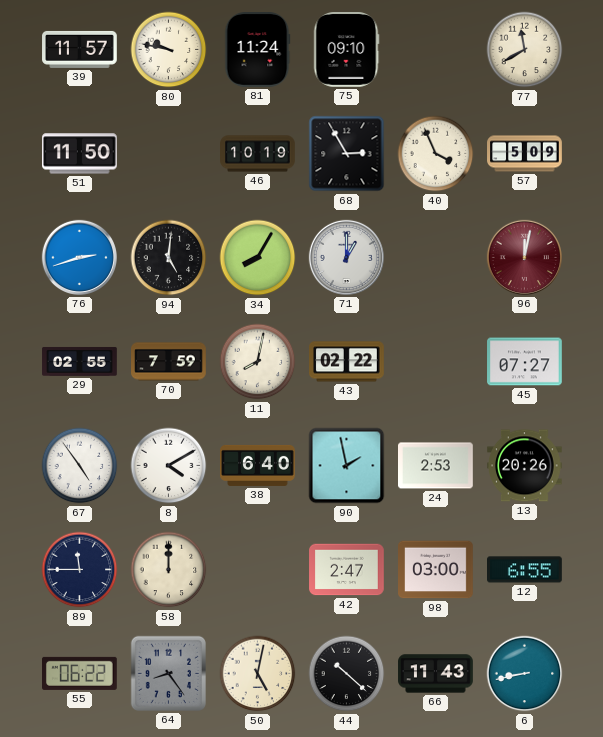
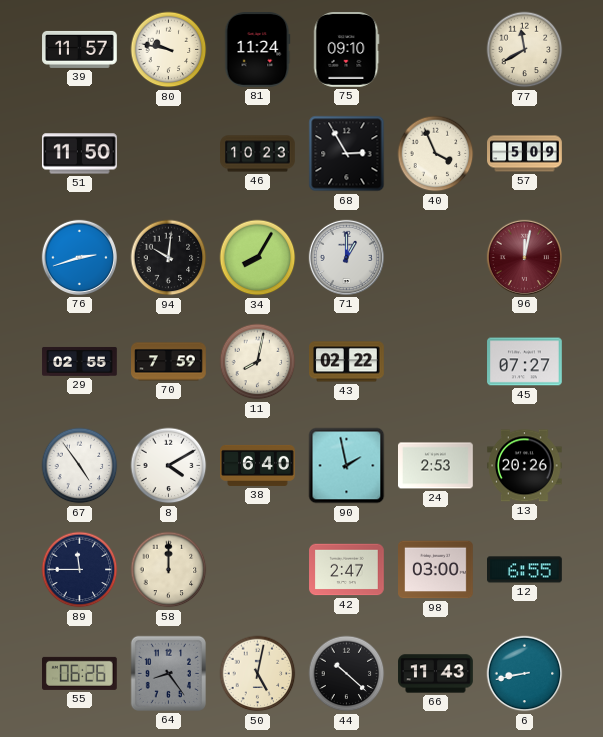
46: 10:19 -> 10:23
94: 5:01 -> 10:01
55: 06:22 -> 06:26
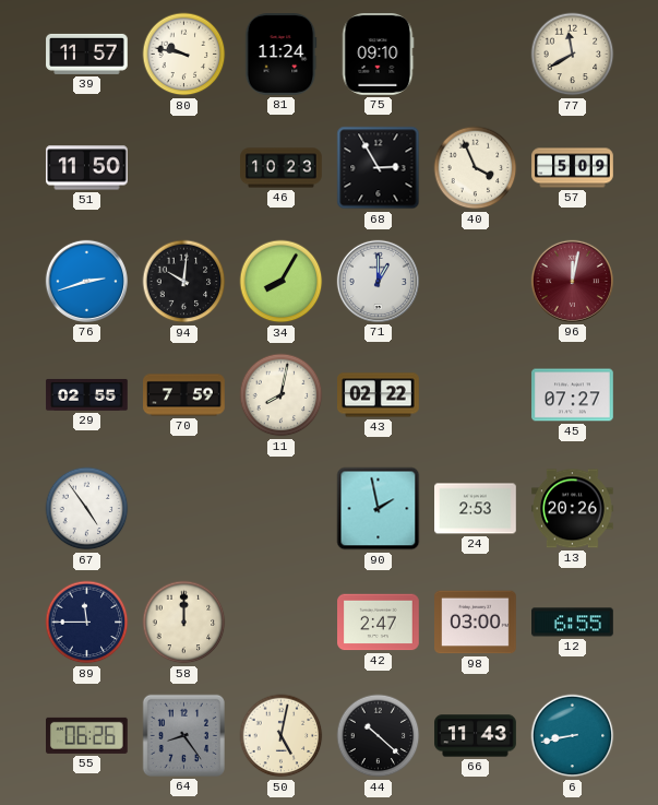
8: 4:10 -> none
38: 6:40 -> none
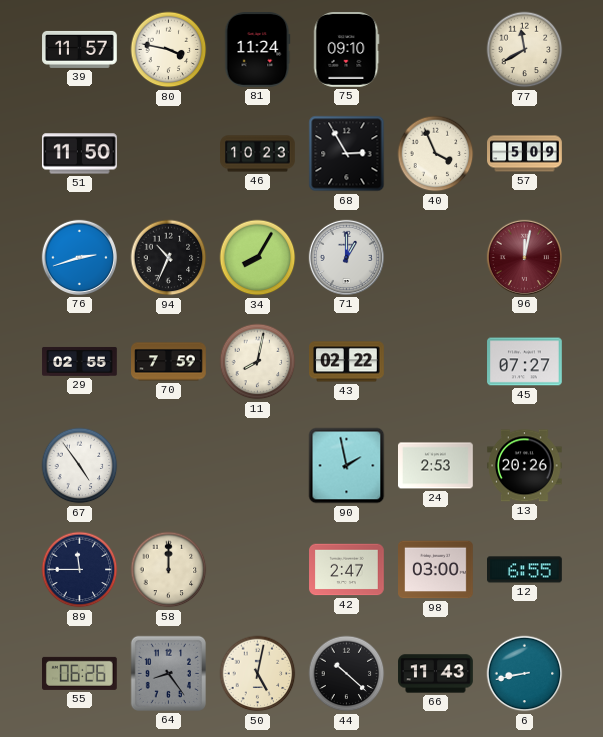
80: 9:47 -> 3:47
94: 10:01 -> 10:34
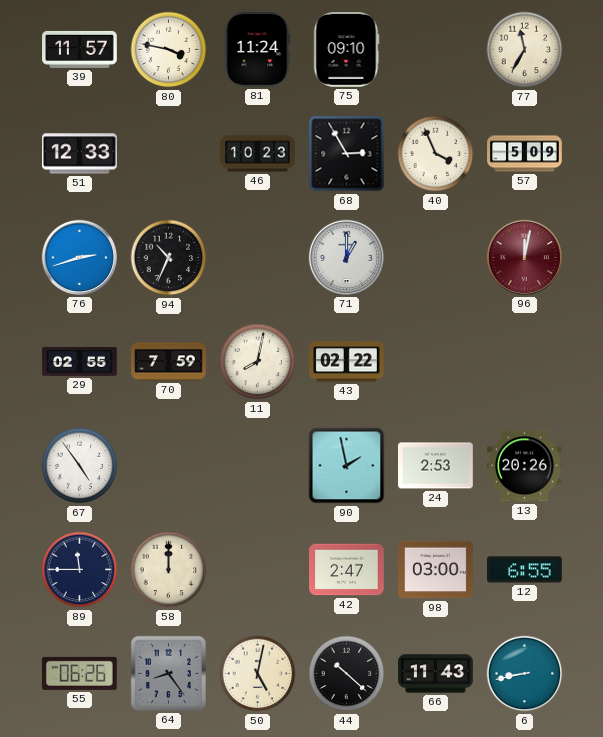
77: 11:40 -> 11:35
51: 11:50 -> 12:33
34: 8:05 -> none
45: 07:27 -> none
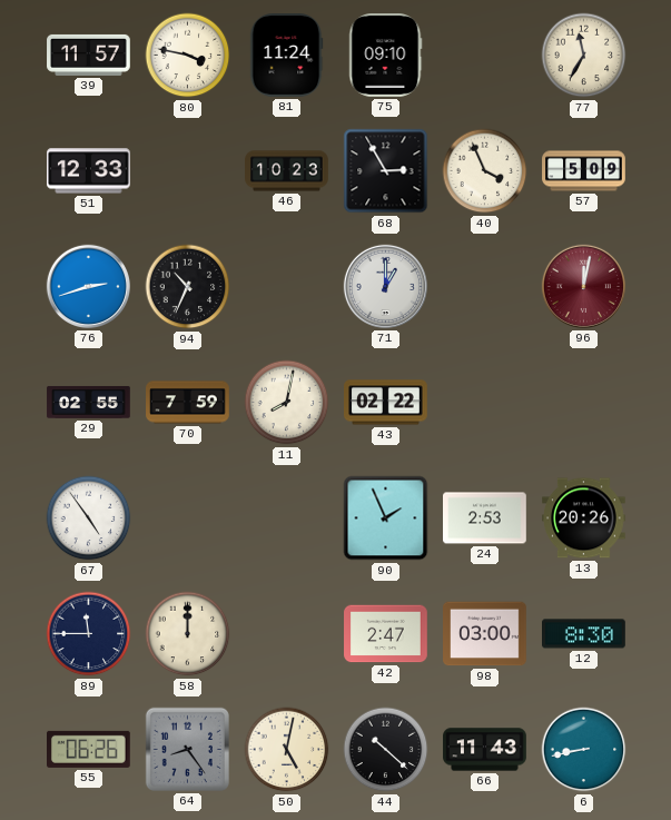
90: 1:58 -> 1:56
12: 6:55 -> 8:30
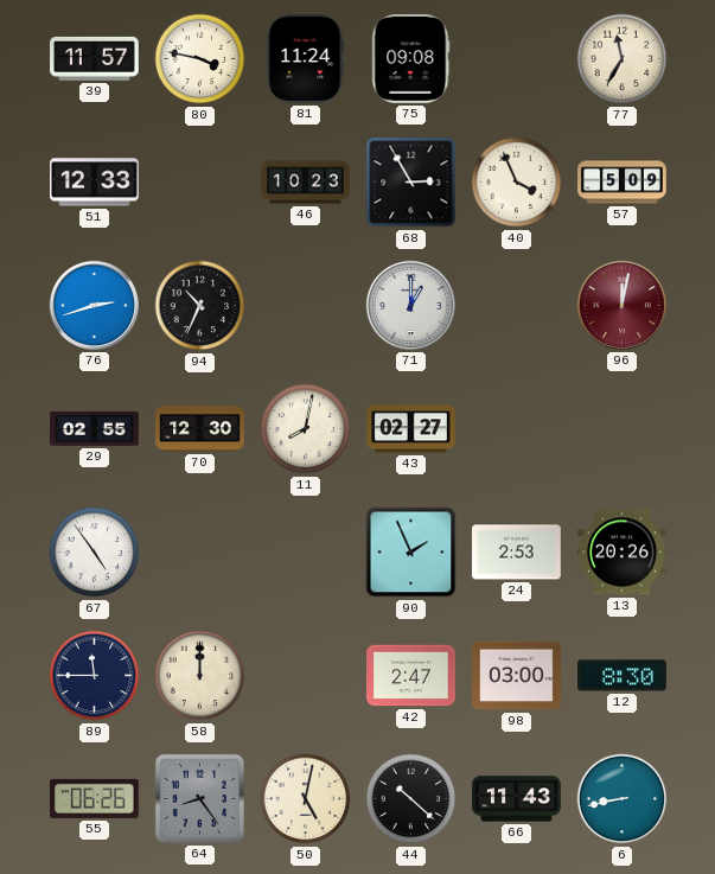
75: 09:10 -> 09:08
70: 7:59 -> 12:30
43: 02:22 -> 02:27
